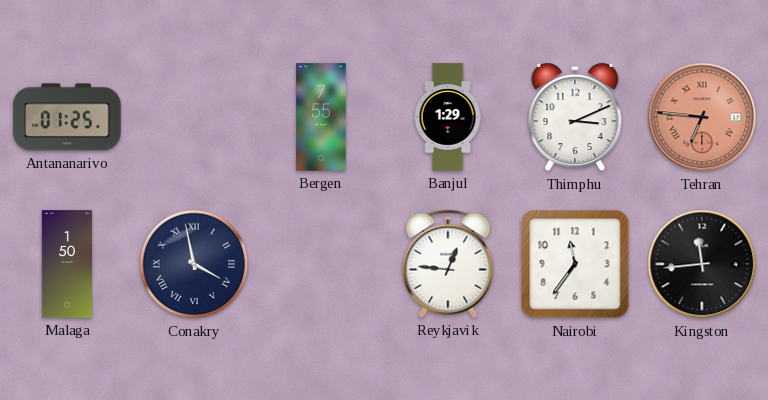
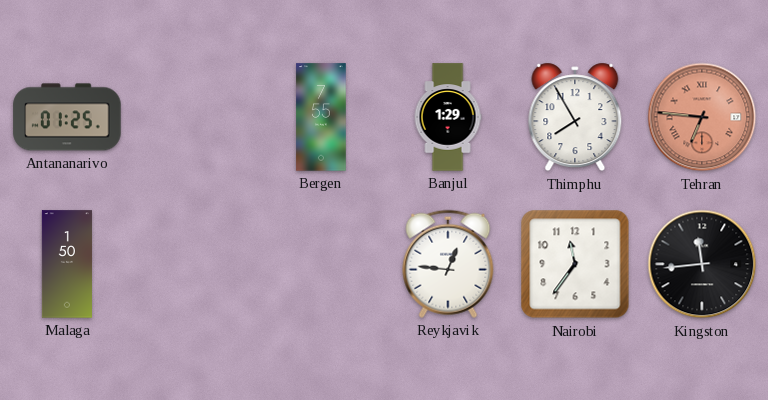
Thimphu: 3:11 -> 7:55
Conakry: 3:58 -> none
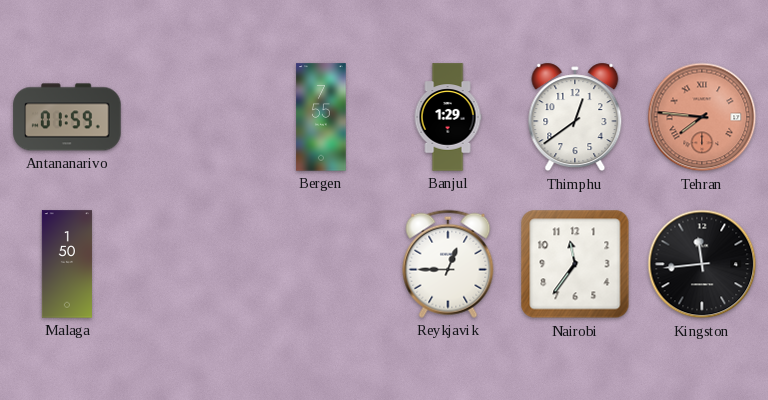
Antananarivo: 01:25 -> 01:59
Thimphu: 7:55 -> 12:39
Tehran: 6:46 -> 7:46
Reykjavik: 12:46 -> 12:45
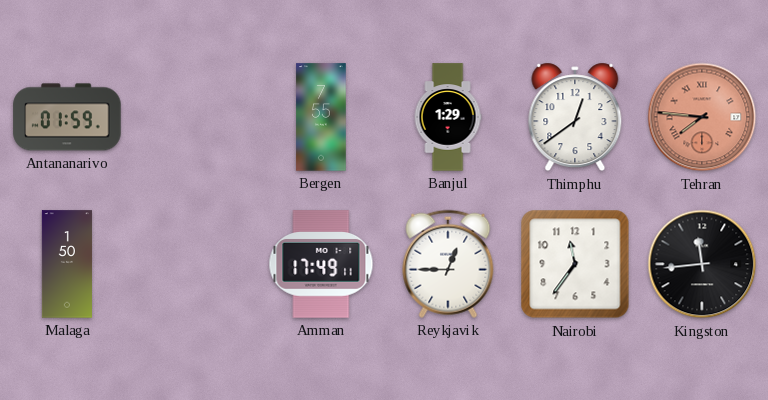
Amman: none -> 17:49
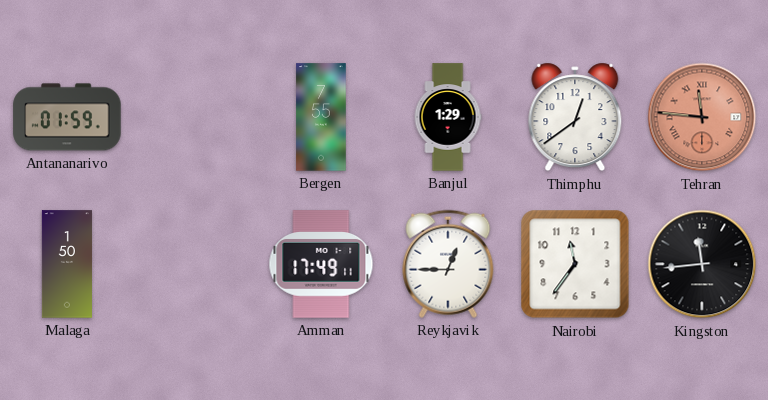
Tehran: 7:46 -> 11:46
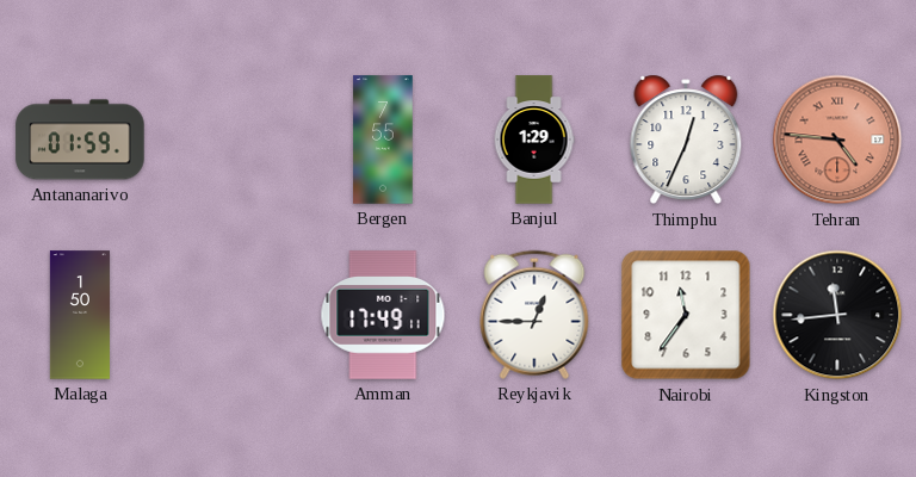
Thimphu: 12:39 -> 12:34
Tehran: 11:46 -> 4:46
